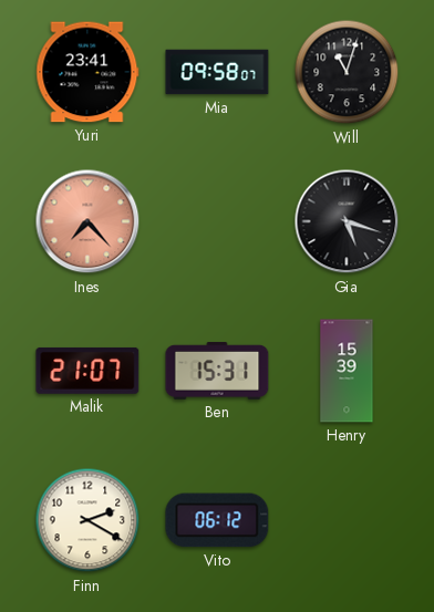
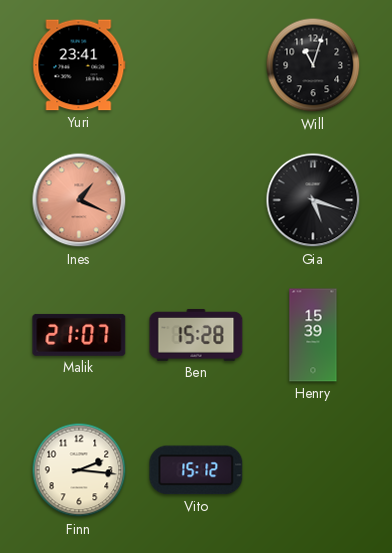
Mia: 09:58 -> none
Ines: 7:23 -> 1:19
Ben: 15:31 -> 15:28
Finn: 2:20 -> 2:16
Vito: 06:12 -> 15:12
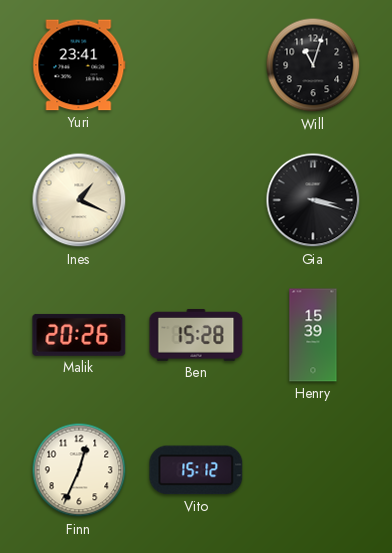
Ines dial: salmon -> cream
Gia: 5:18 -> 3:18
Malik: 21:07 -> 20:26
Finn: 2:16 -> 12:34
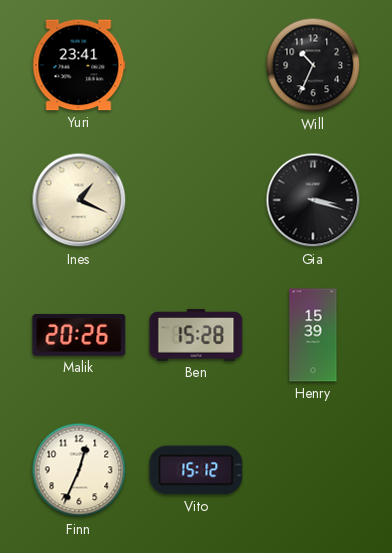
Will: 11:03 -> 10:34
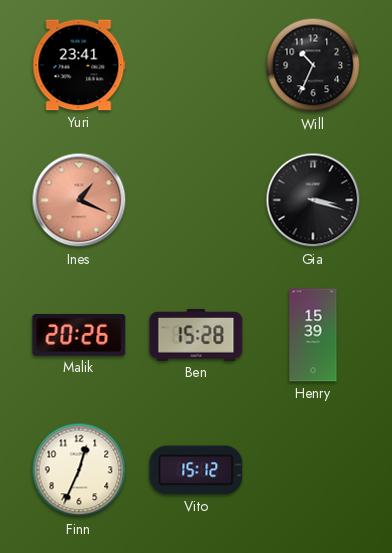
Ines dial: cream -> salmon
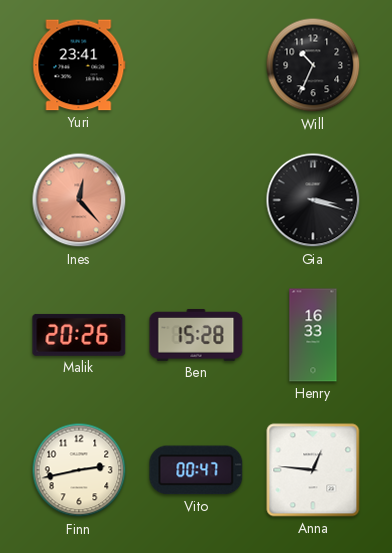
Ines: 1:19 -> 12:23
Henry: 15:39 -> 16:33
Finn: 12:34 -> 2:43
Vito: 15:12 -> 00:47
Anna: none -> 12:46
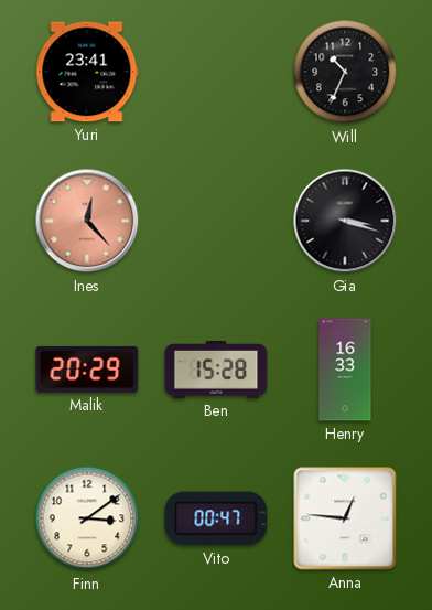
Malik: 20:26 -> 20:29
Finn: 2:43 -> 3:09
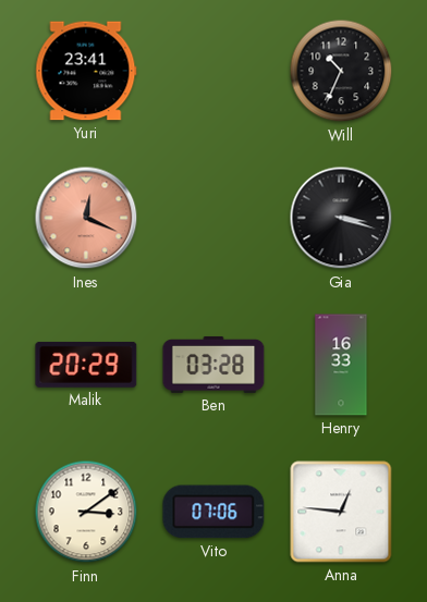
Ines: 12:23 -> 12:19
Ben: 15:28 -> 03:28
Vito: 00:47 -> 07:06
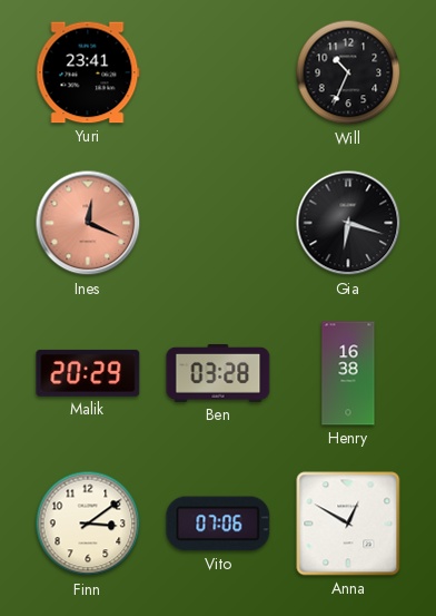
Gia: 3:18 -> 6:18
Henry: 16:33 -> 16:38
Anna: 12:46 -> 12:50
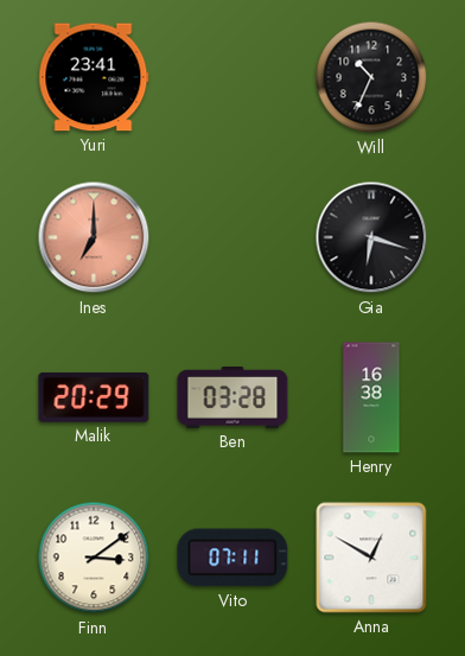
Ines: 12:19 -> 7:00
Vito: 07:06 -> 07:11
